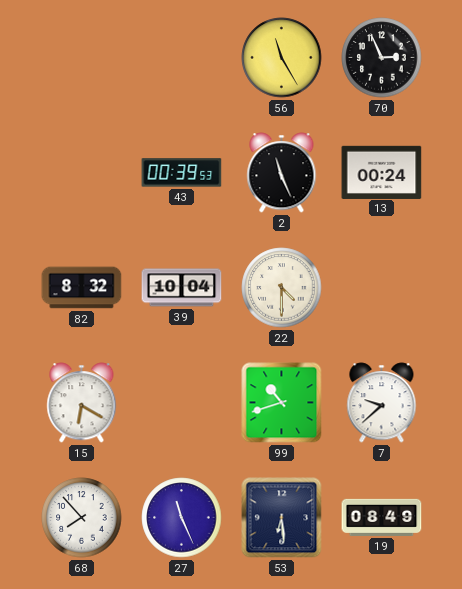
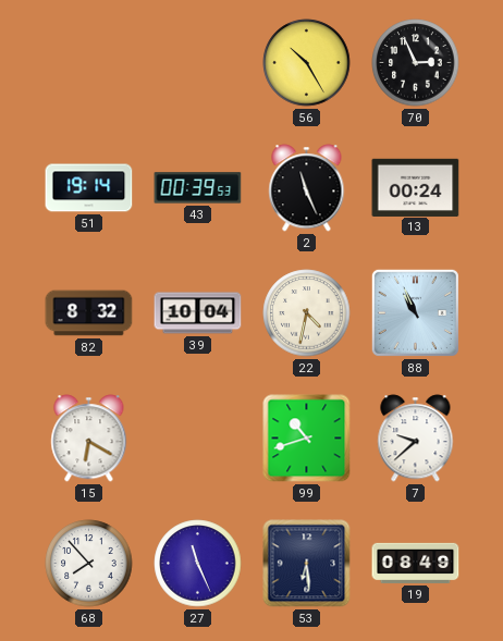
56: 11:25 -> 10:25
51: none -> 19:14
22: 4:30 -> 4:32
88: none -> 10:56
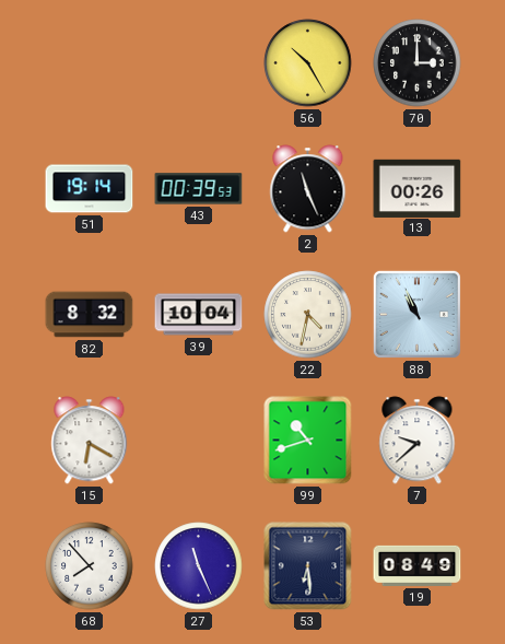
70: 2:56 -> 3:00
13: 00:24 -> 00:26
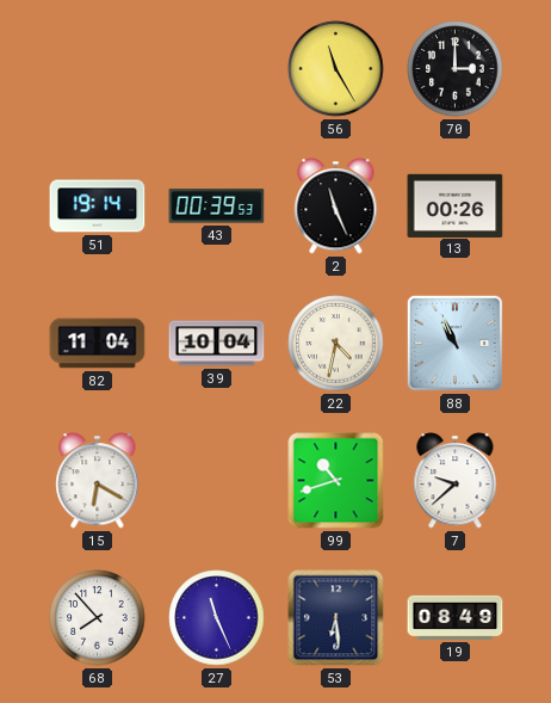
56: 10:25 -> 11:25
82: 8:32 -> 11:04
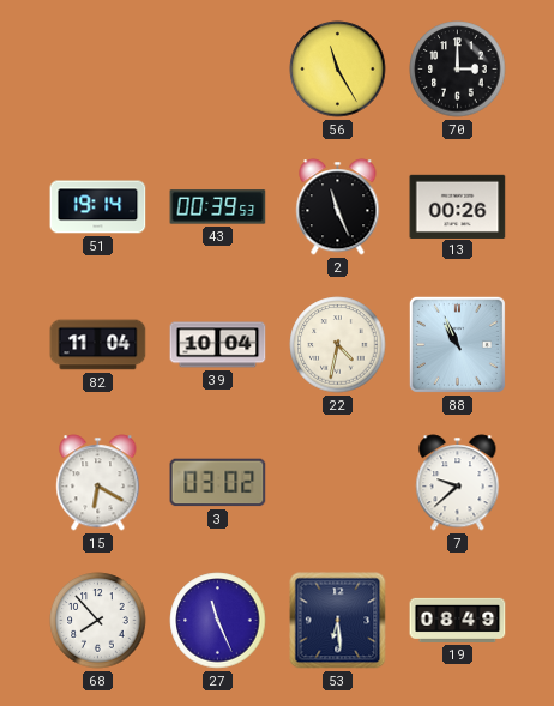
3: none -> 03:02
99: 10:42 -> none
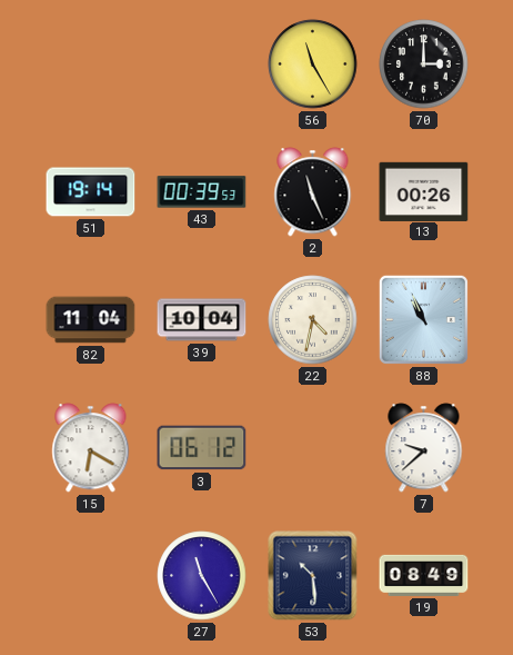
3: 03:02 -> 06:12
68: 7:53 -> none
27: 11:26 -> 11:25
53: 6:29 -> 10:29
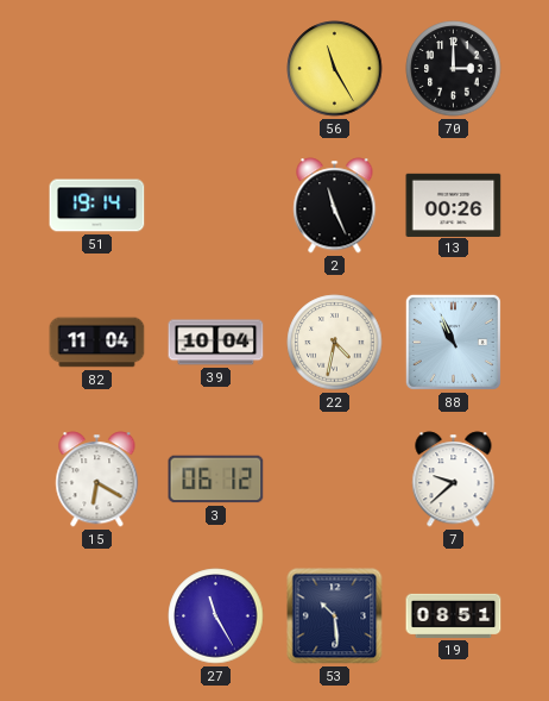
43: 00:39 -> none
19: 08:49 -> 08:51
